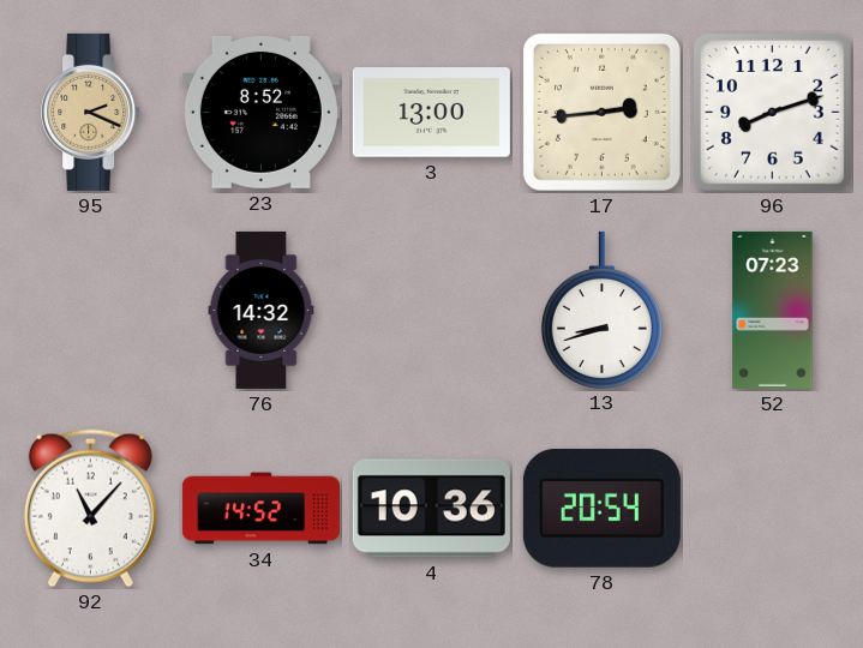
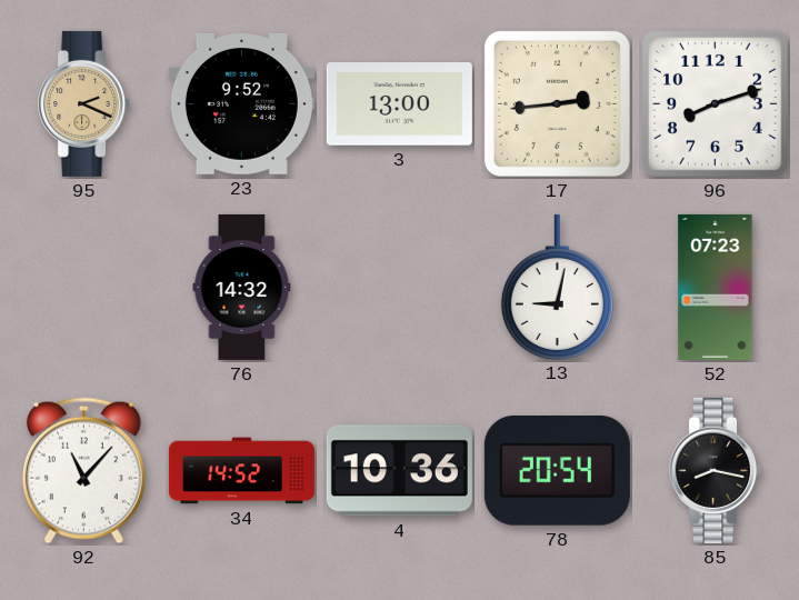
23: 8:52 -> 9:52
13: 8:42 -> 9:02
85: none -> 8:17
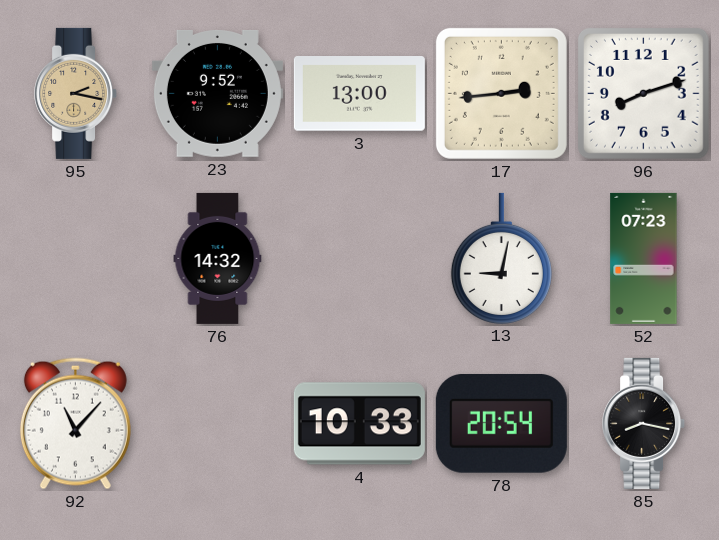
95: 2:19 -> 2:17
34: 14:52 -> none
4: 10:36 -> 10:33
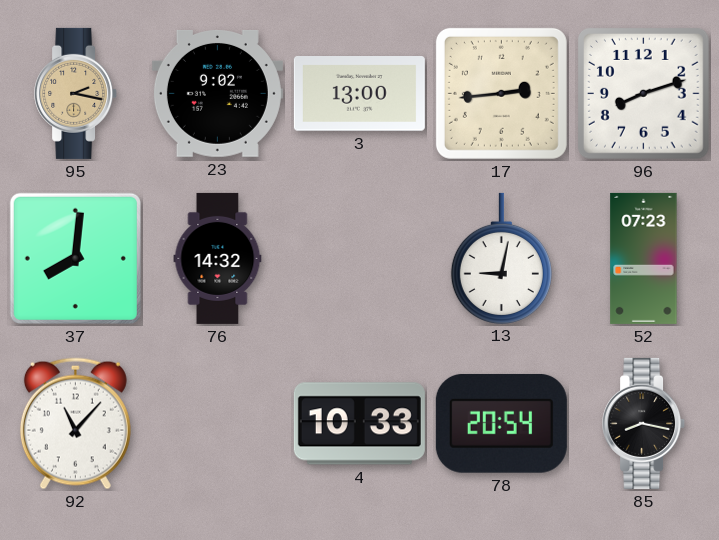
23: 9:52 -> 9:02
37: none -> 8:01
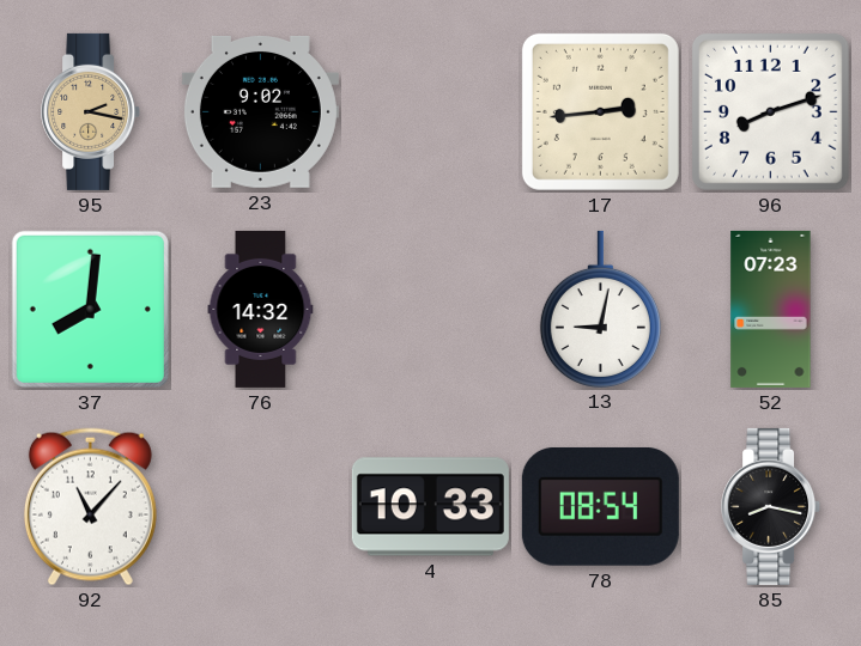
3: 13:00 -> none
78: 20:54 -> 08:54
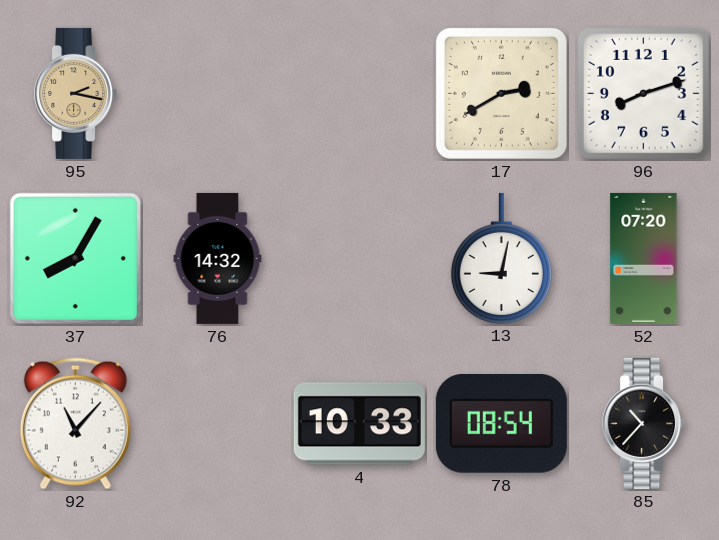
23: 9:02 -> none
17: 2:44 -> 2:40
37: 8:01 -> 8:05
52: 07:23 -> 07:20
85: 8:17 -> 10:37
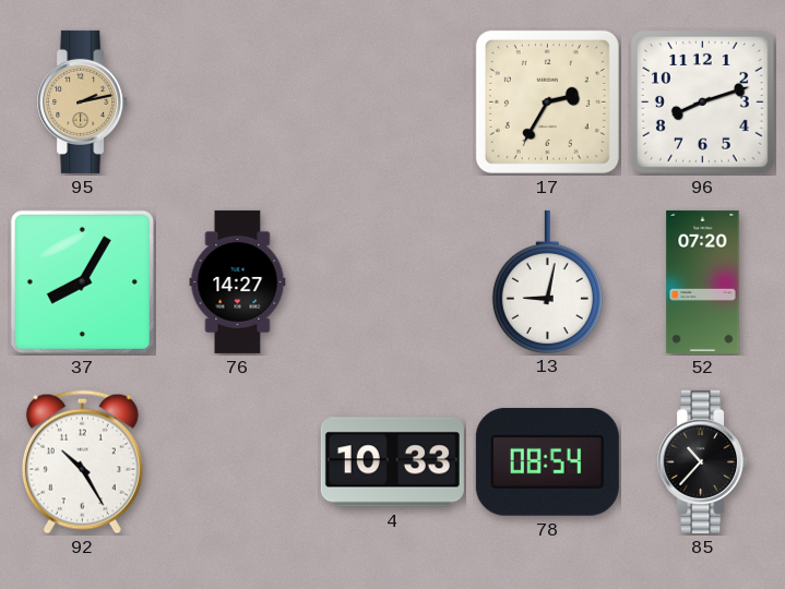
95: 2:17 -> 2:13
17: 2:40 -> 2:35
76: 14:32 -> 14:27
92: 11:07 -> 10:25
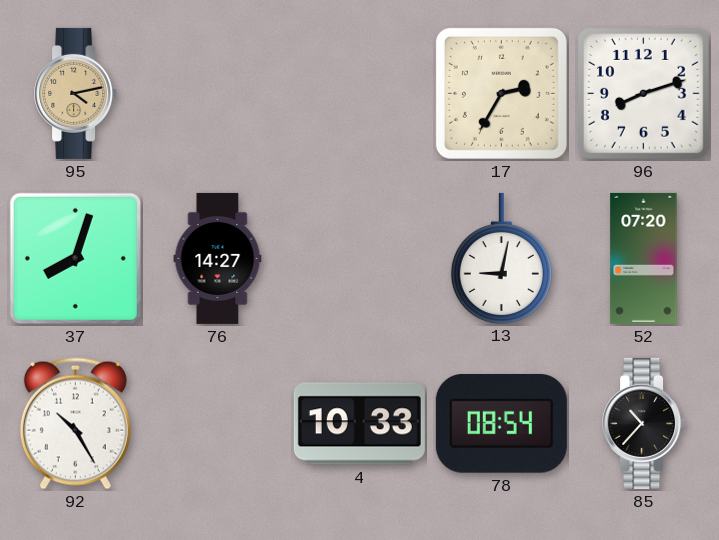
95: 2:13 -> 4:13
37: 8:05 -> 8:03
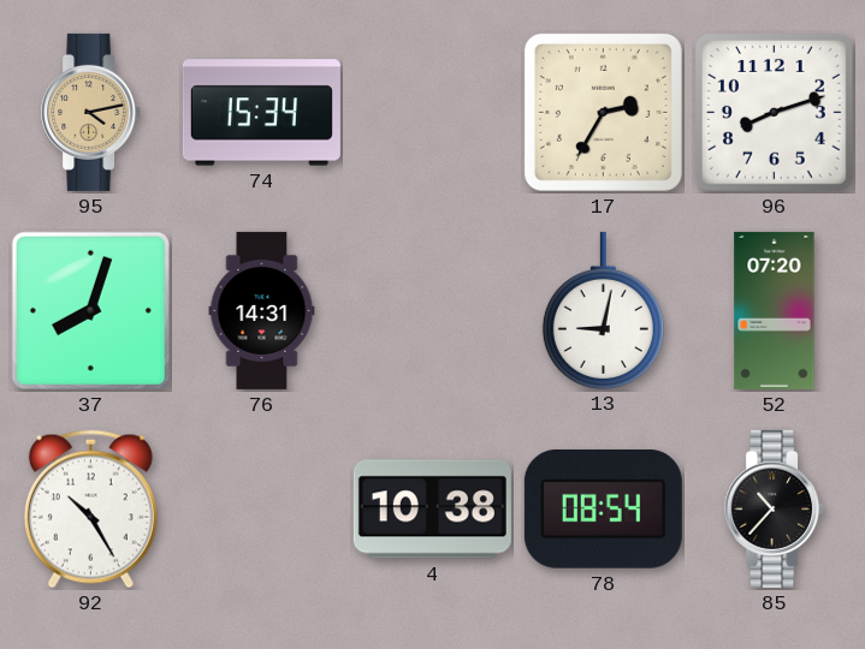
74: none -> 15:34
76: 14:27 -> 14:31
4: 10:33 -> 10:38
